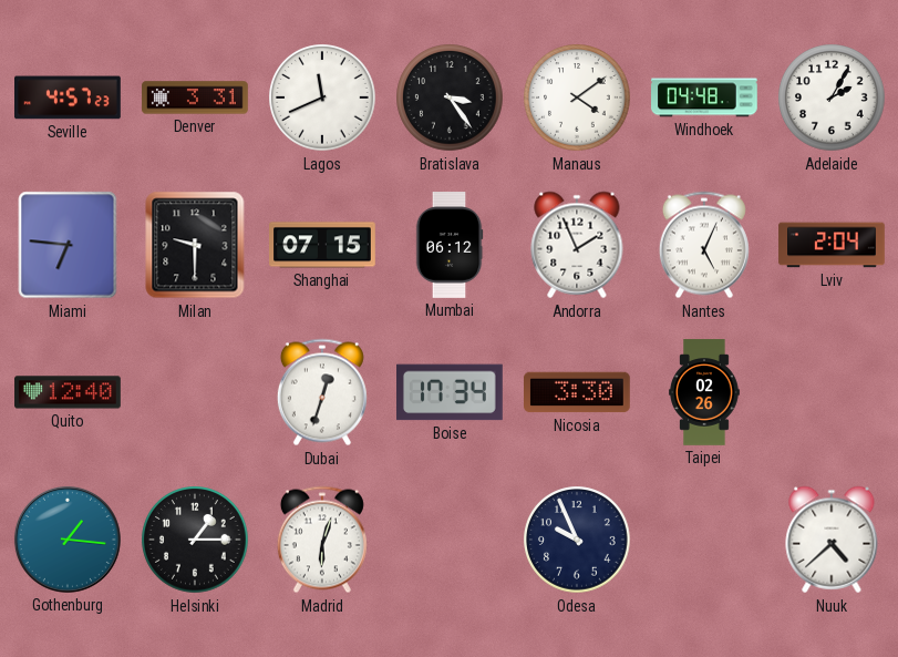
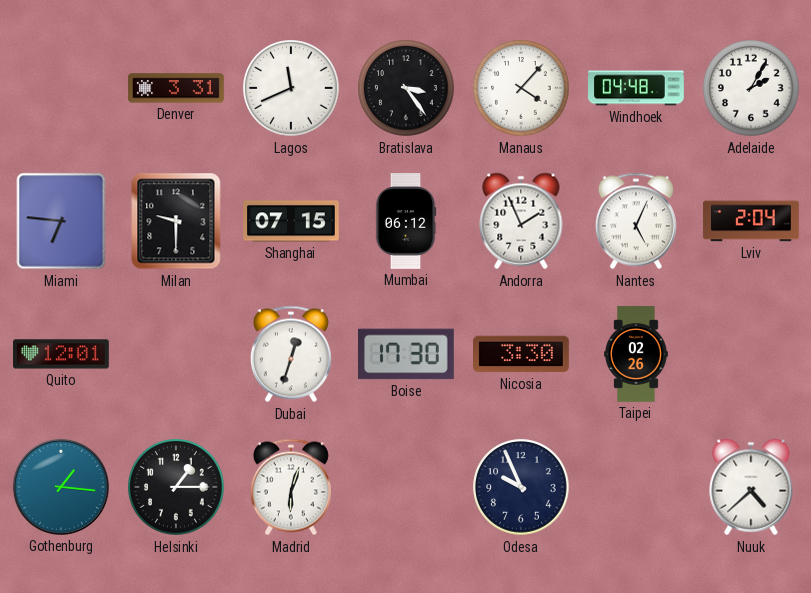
Seville: 4:57 -> none
Manaus: 4:09 -> 4:07
Quito: 12:40 -> 12:01
Boise: 17:34 -> 17:30
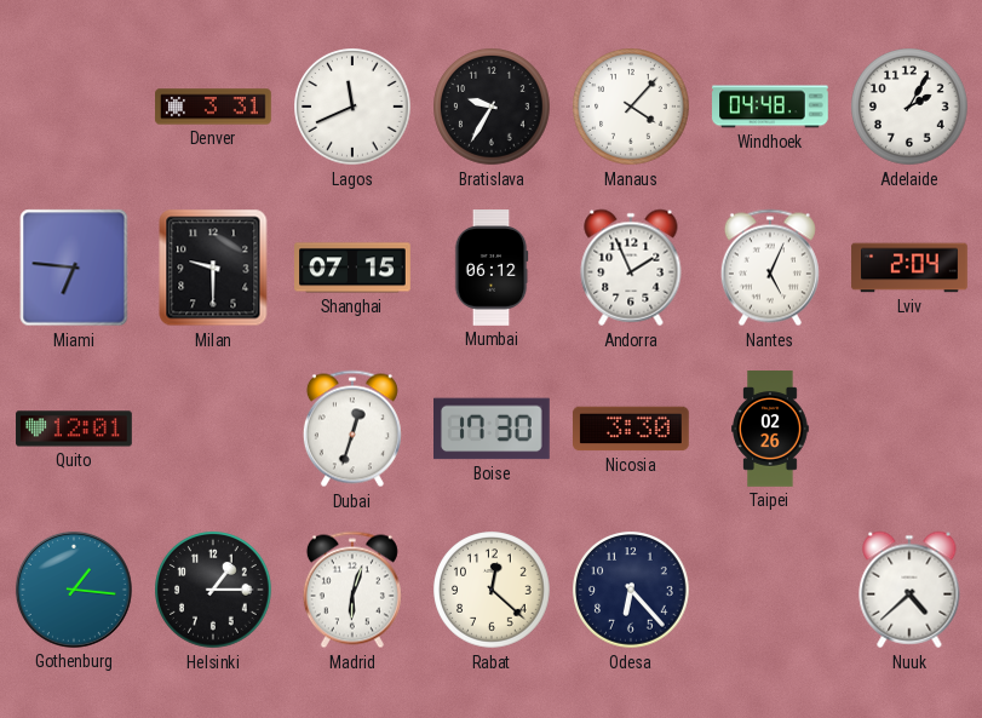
Bratislava: 3:24 -> 9:35
Rabat: none -> 12:22
Odesa: 9:56 -> 6:23
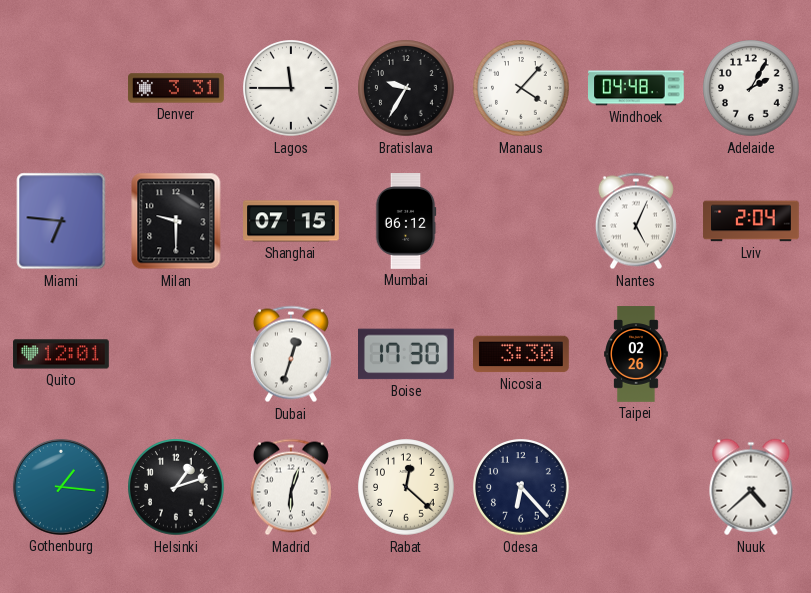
Lagos: 11:41 -> 11:45
Andorra: 1:56 -> none
Helsinki: 1:15 -> 1:12
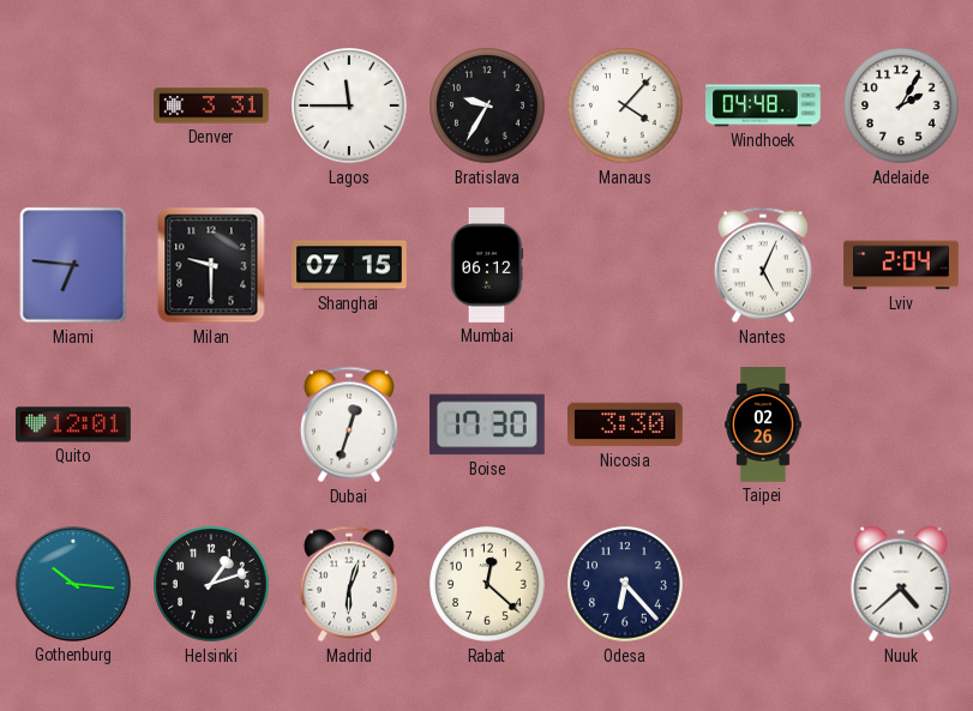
Gothenburg: 1:16 -> 10:16
